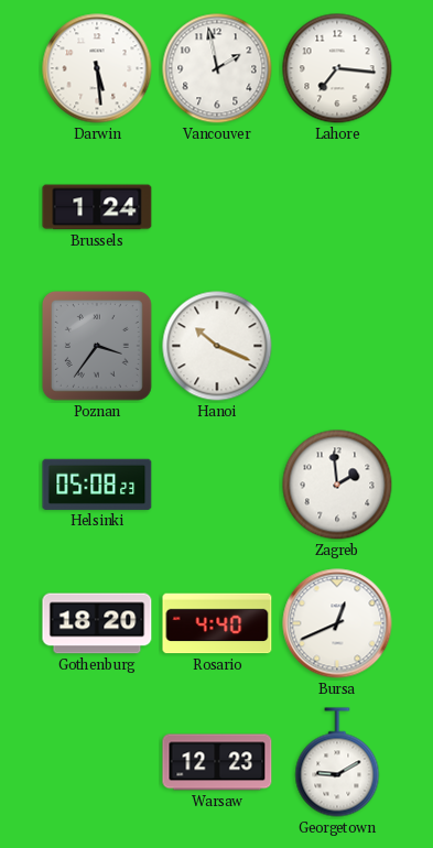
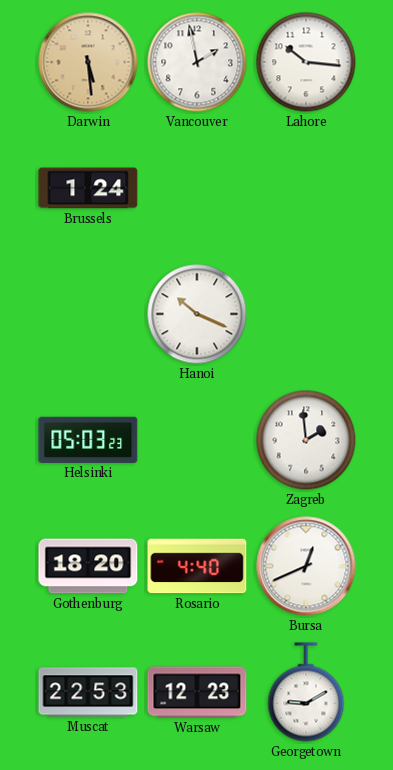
Darwin dial: white -> champagne
Lahore: 7:16 -> 10:16
Poznan: 3:36 -> none
Helsinki: 05:08 -> 05:03
Muscat: none -> 22:53
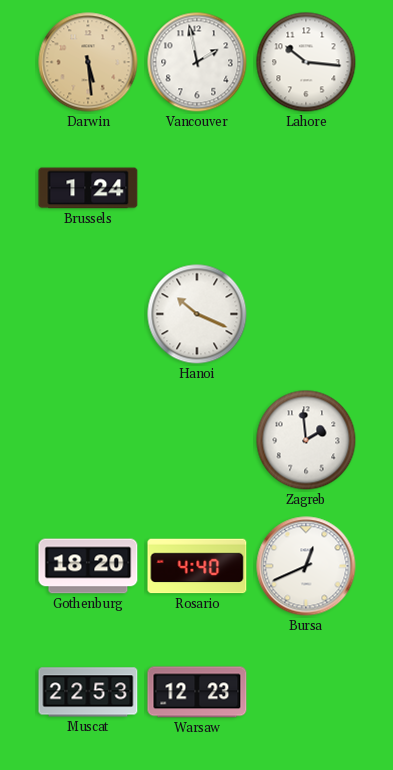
Helsinki: 05:03 -> none
Georgetown: 9:10 -> none
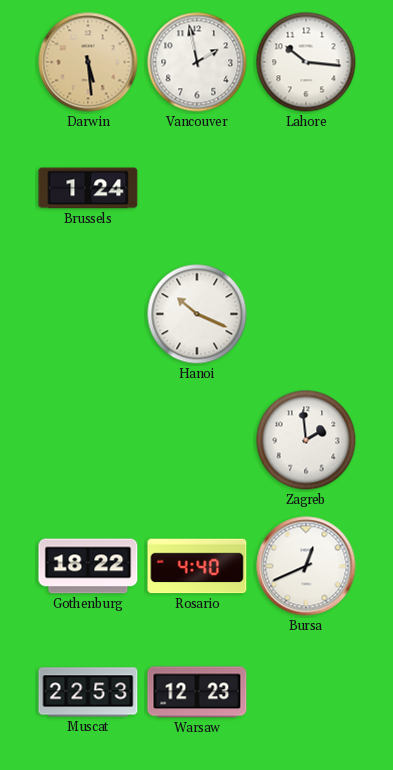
Gothenburg: 18:20 -> 18:22
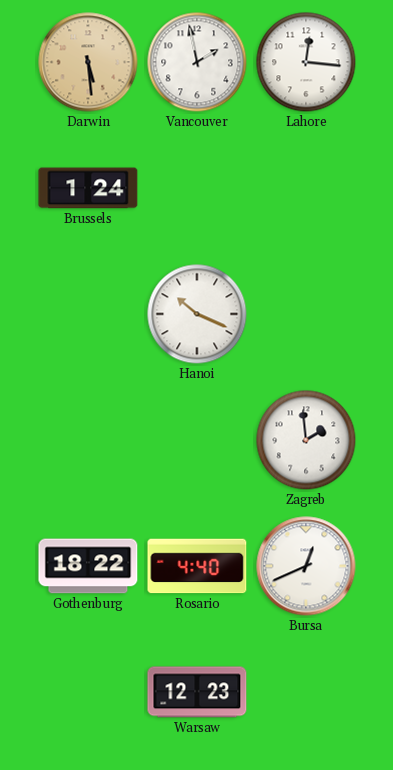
Lahore: 10:16 -> 12:16
Muscat: 22:53 -> none
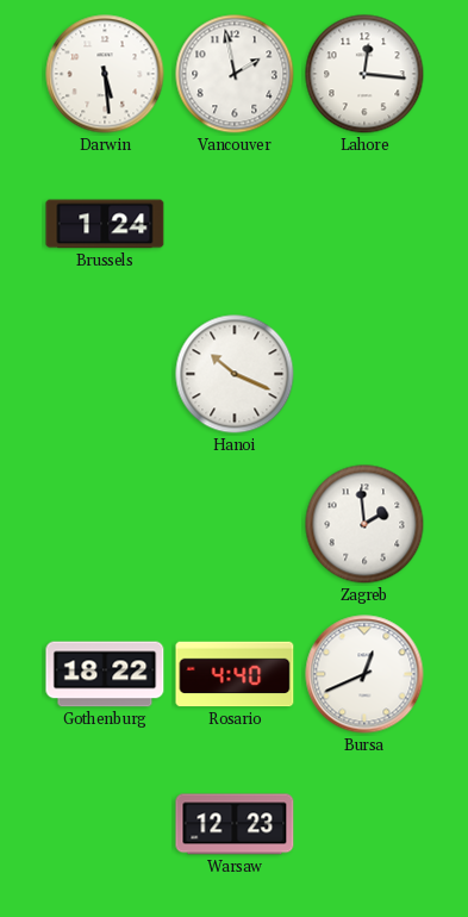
Darwin dial: champagne -> white
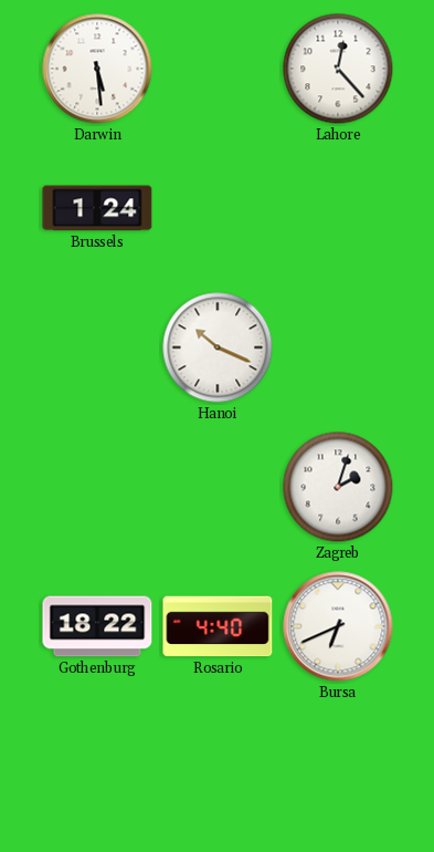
Vancouver: 1:58 -> none
Lahore: 12:16 -> 12:23
Zagreb: 1:59 -> 2:03
Bursa: 12:41 -> 6:41
Warsaw: 12:23 -> none
